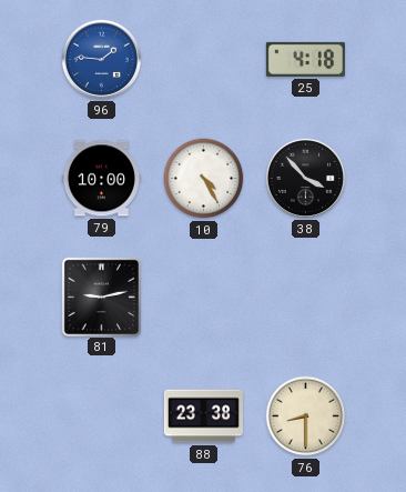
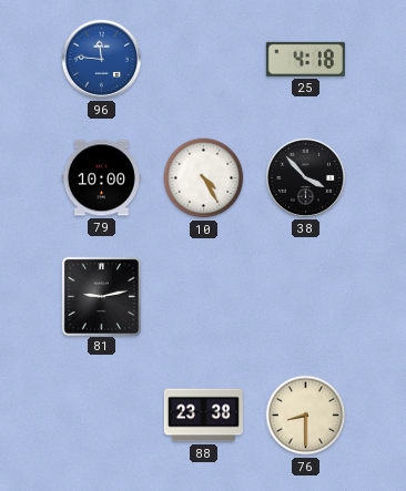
96: 1:46 -> 11:46
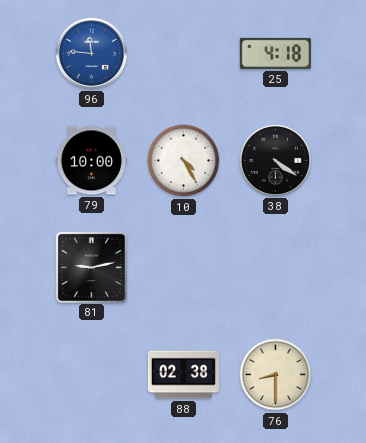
38: 3:53 -> 4:21
88: 23:38 -> 02:38
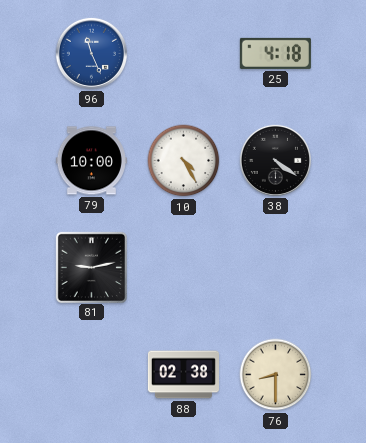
96: 11:46 -> 11:26
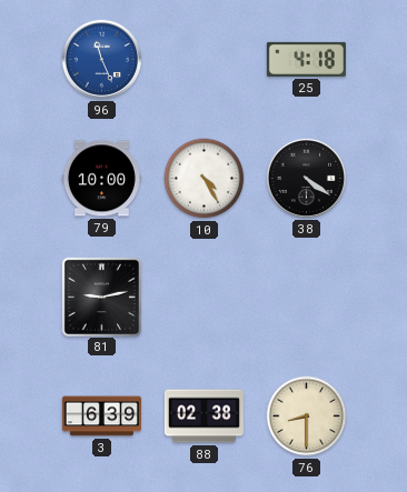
3: none -> 6:39
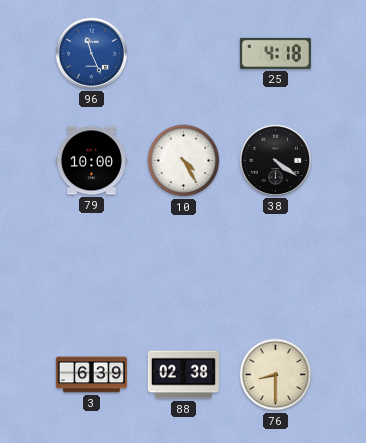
81: 9:13 -> none
